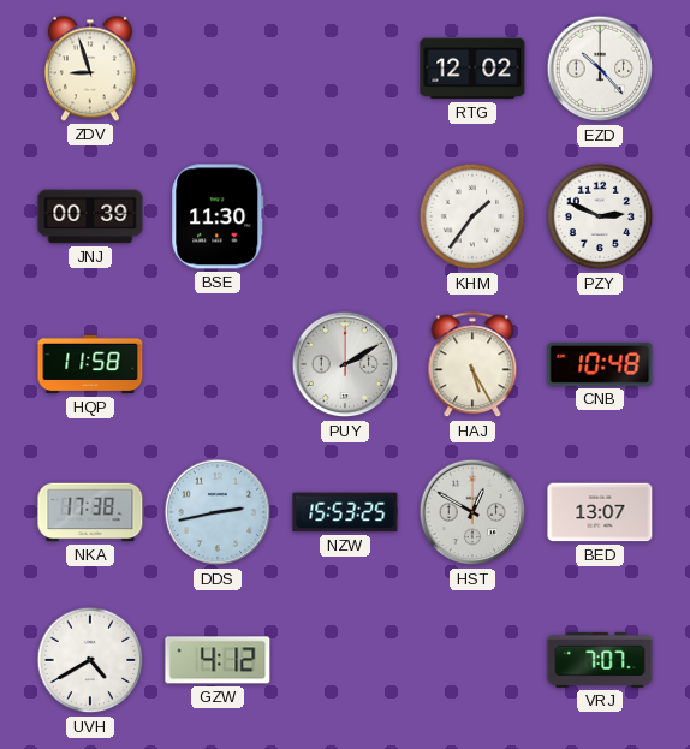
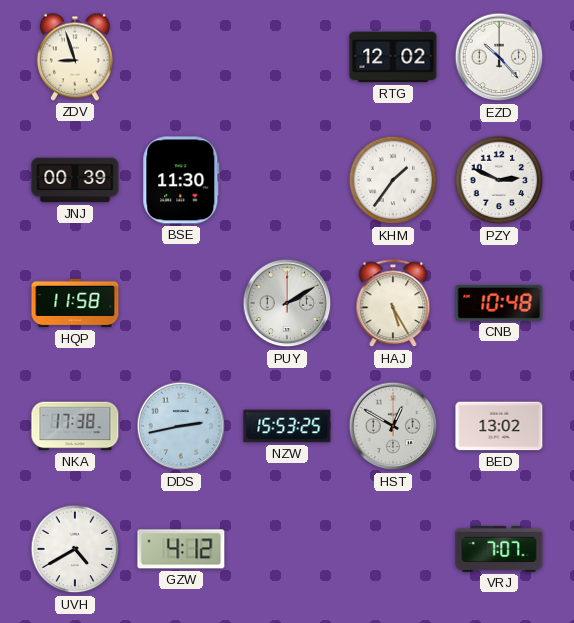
BED: 13:07 -> 13:02
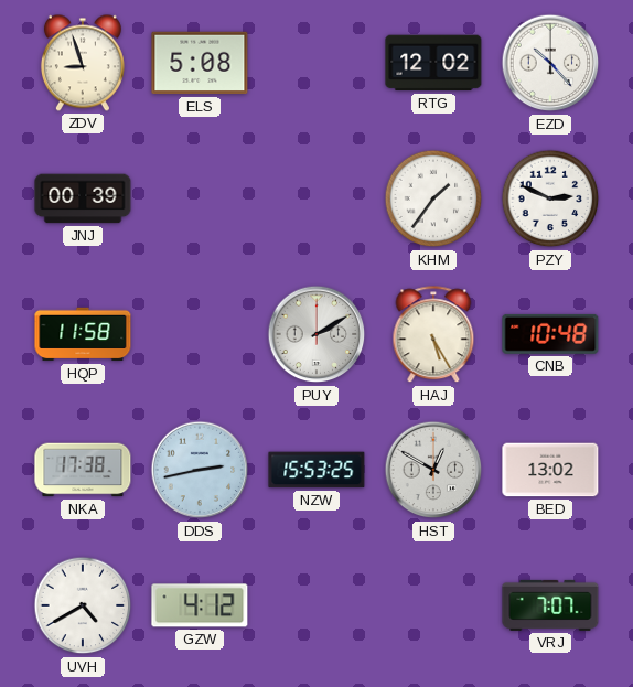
ELS: none -> 5:08
BSE: 11:30 -> none
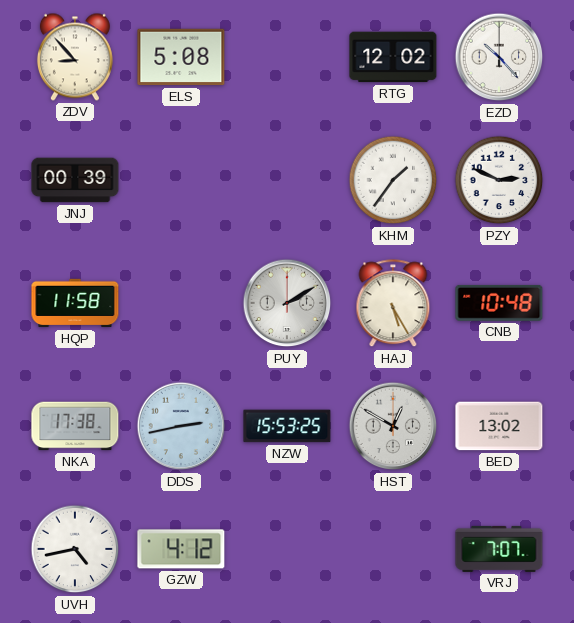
ZDV: 8:57 -> 8:53
UVH: 4:40 -> 4:43
